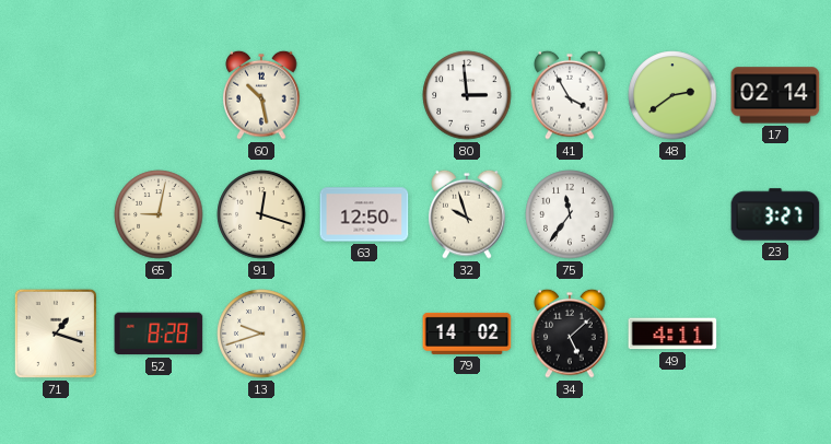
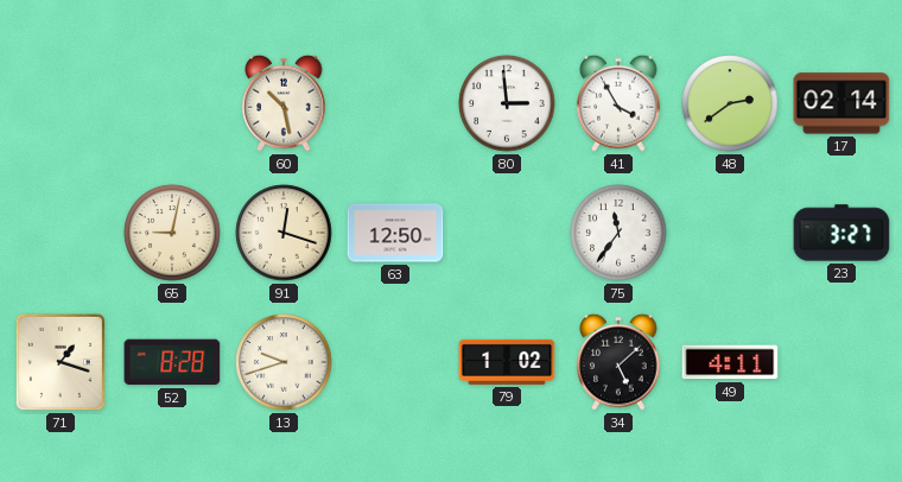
32: 9:57 -> none
79: 14:02 -> 1:02
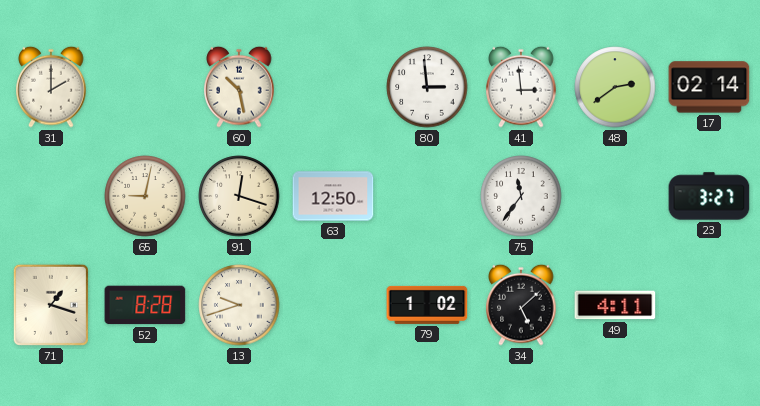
31: none -> 2:00
41: 3:55 -> 2:59
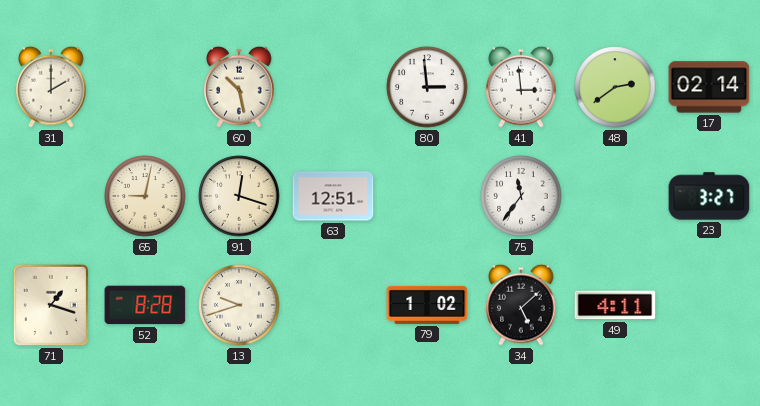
63: 12:50 -> 12:51
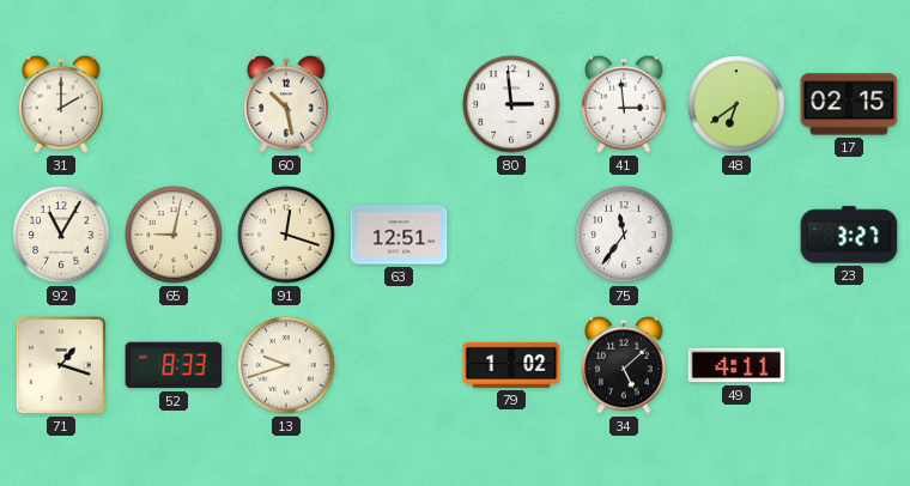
48: 2:39 -> 6:39
17: 02:14 -> 02:15
92: none -> 11:05
52: 8:28 -> 8:33
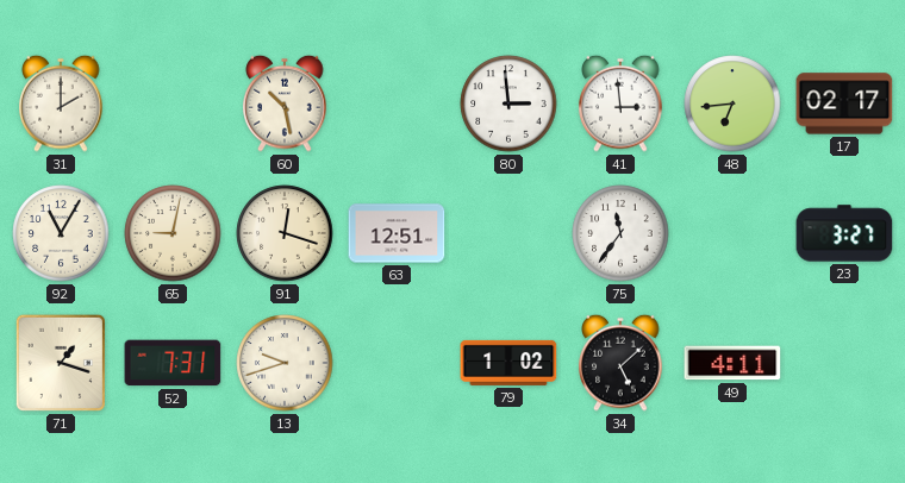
48: 6:39 -> 6:44
17: 02:15 -> 02:17
52: 8:33 -> 7:31
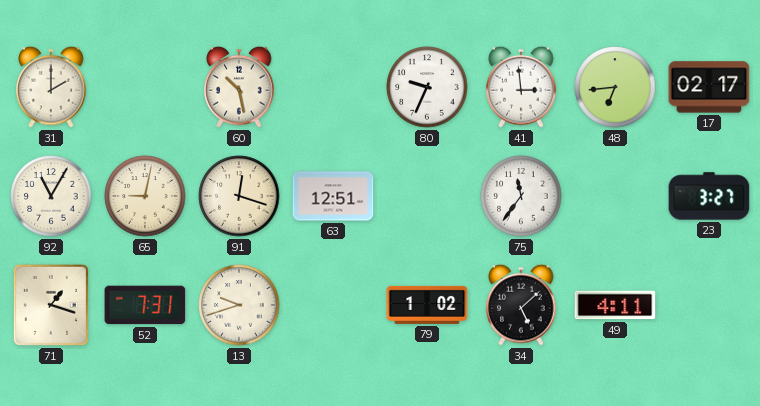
80: 2:59 -> 9:34
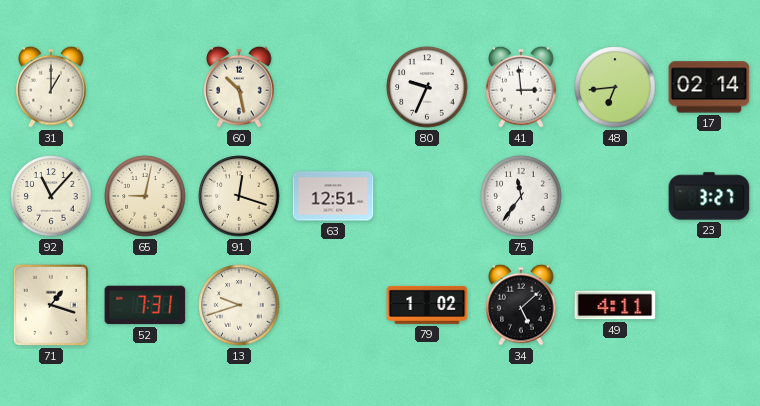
31: 2:00 -> 1:00
17: 02:17 -> 02:14
92: 11:05 -> 11:07
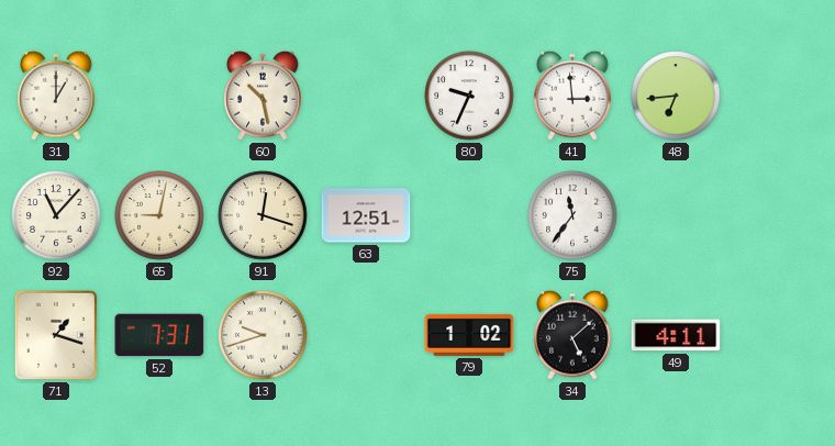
17: 02:14 -> none
23: 3:27 -> none
